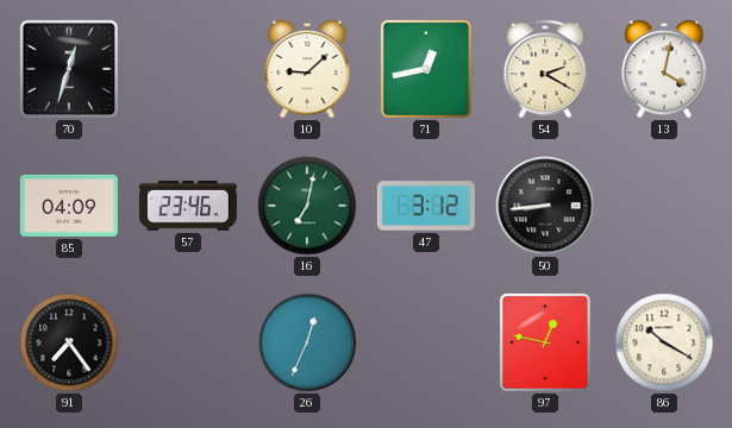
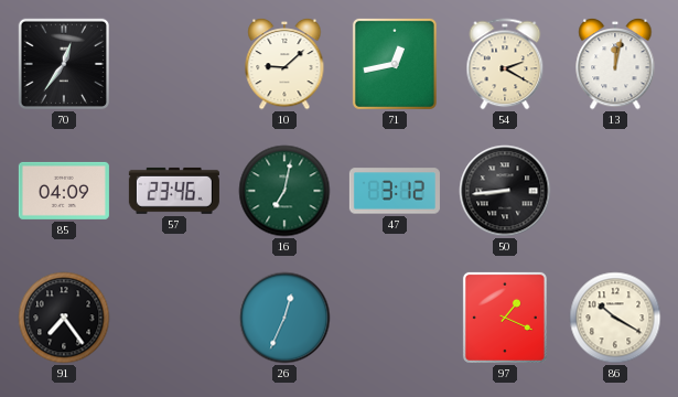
70: 12:33 -> 12:36
13: 4:02 -> 12:02
97: 12:47 -> 1:19
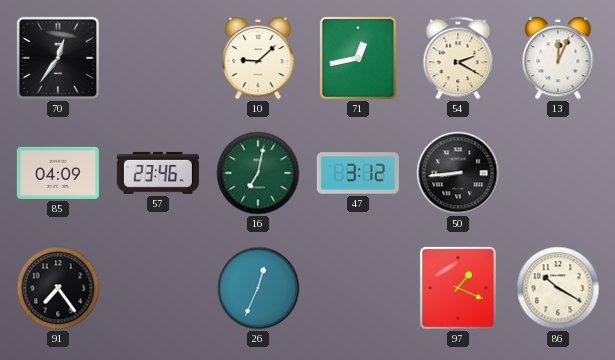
13: 12:02 -> 12:04
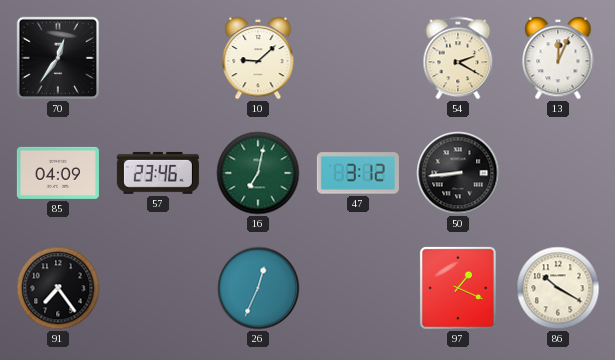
71: 12:43 -> none
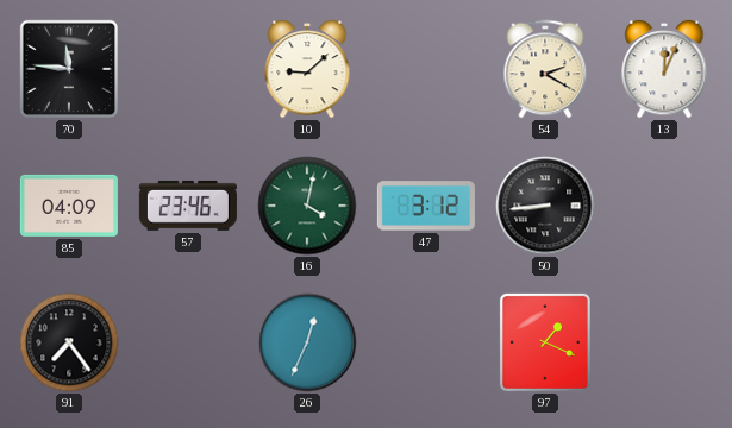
70: 12:36 -> 11:46
16: 7:02 -> 4:02
86: 10:20 -> none
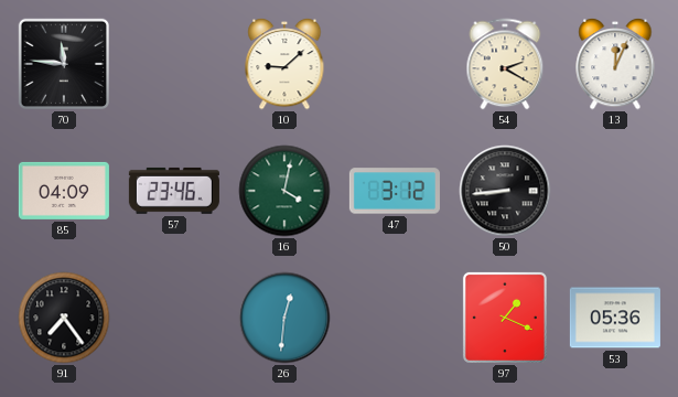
26: 12:34 -> 12:31
53: none -> 05:36
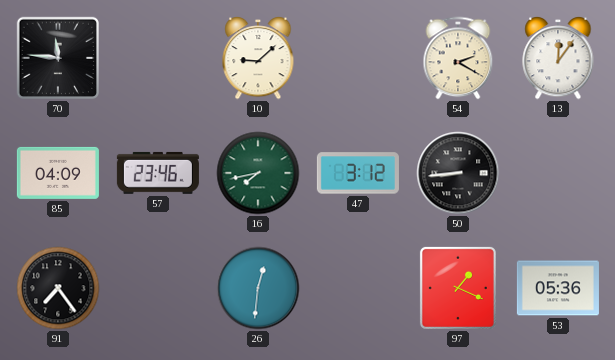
13: 12:04 -> 12:06
16: 4:02 -> 7:43
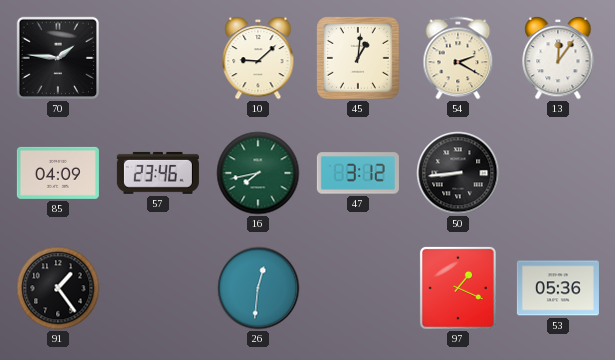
70: 11:46 -> 1:46
45: none -> 1:01
91: 7:24 -> 1:24
